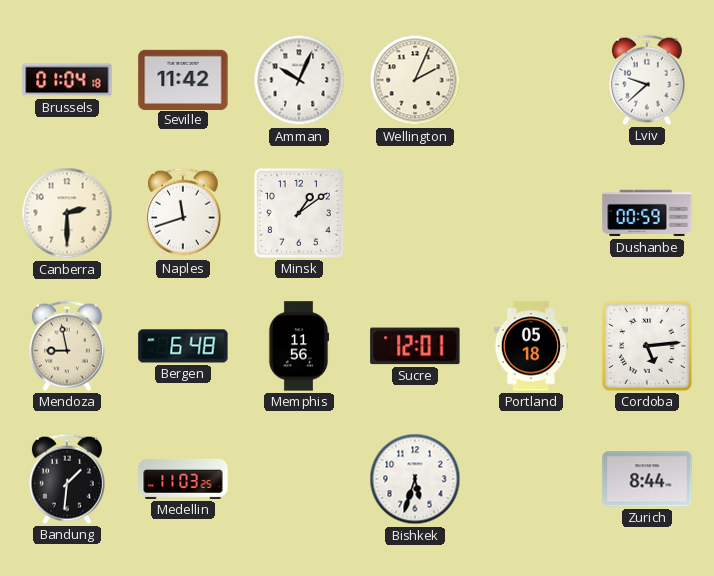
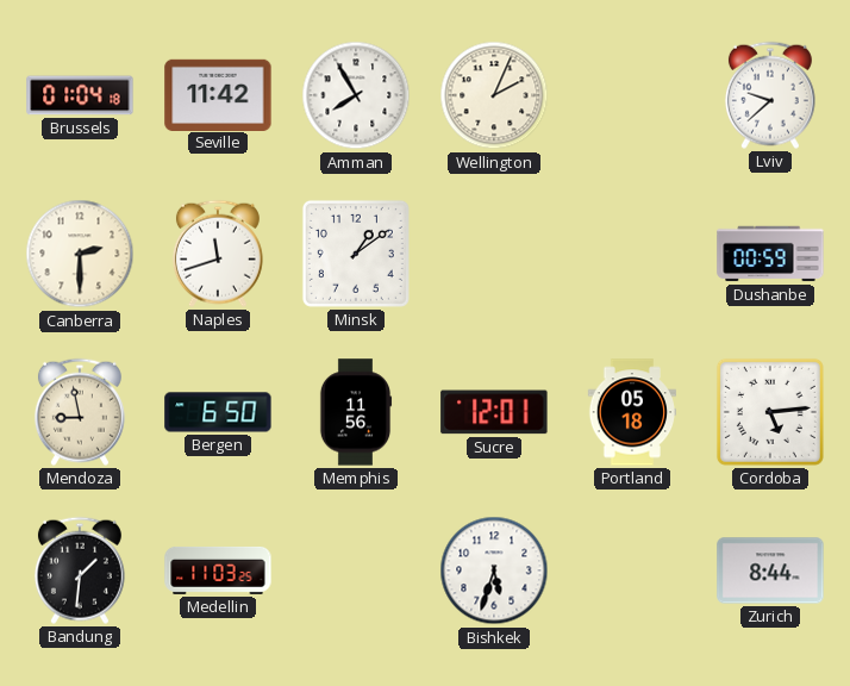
Amman: 10:04 -> 7:55
Bergen: 6:48 -> 6:50
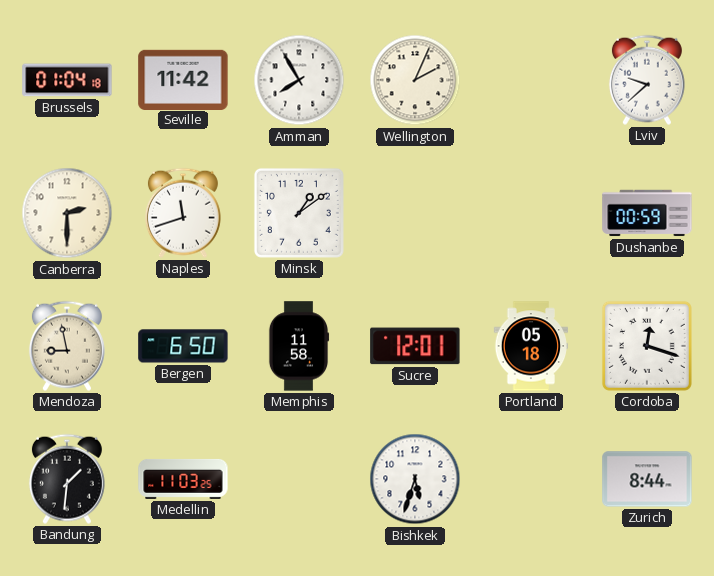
Memphis: 11:56 -> 11:58
Cordoba: 5:14 -> 12:18
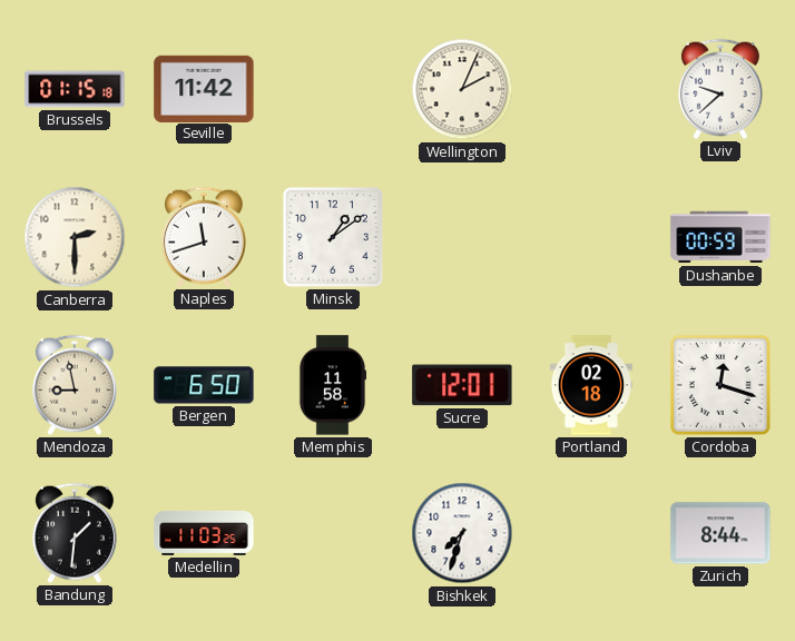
Brussels: 01:04 -> 01:15
Amman: 7:55 -> none
Portland: 05:18 -> 02:18
Bishkek: 5:33 -> 7:33
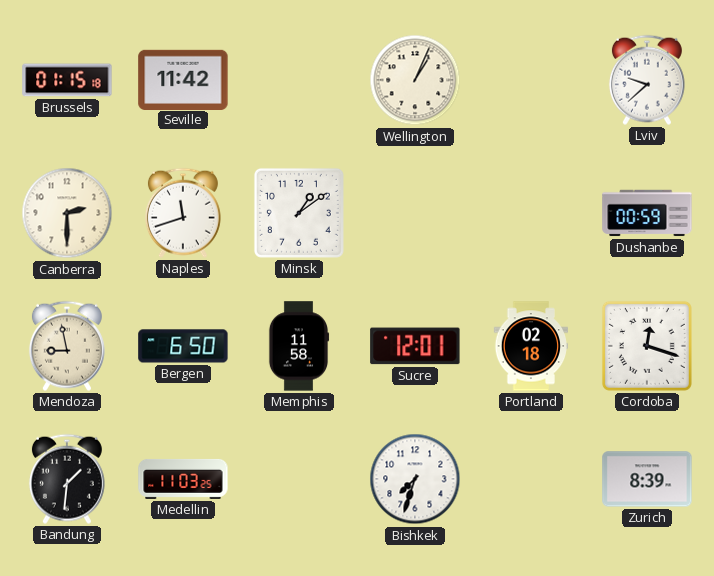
Wellington: 2:04 -> 1:04
Zurich: 8:44 -> 8:39
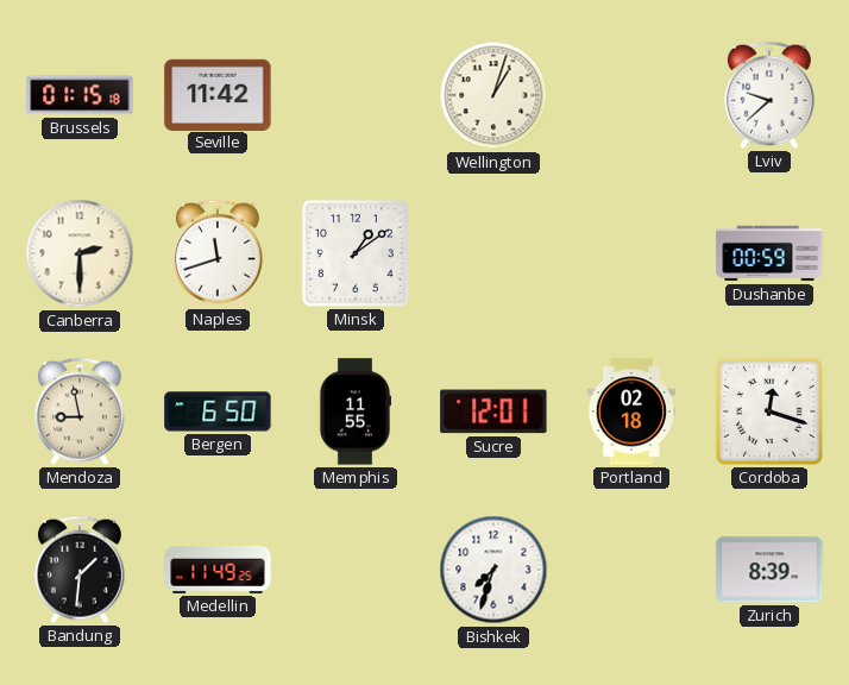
Wellington: 1:04 -> 1:03
Memphis: 11:58 -> 11:55
Medellin: 11:03 -> 11:49
